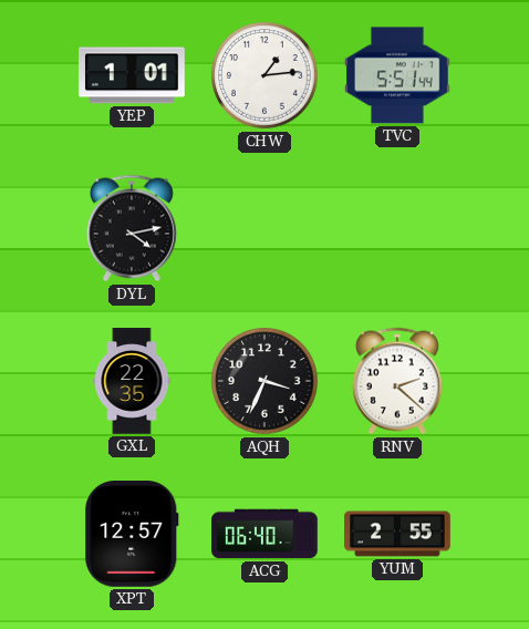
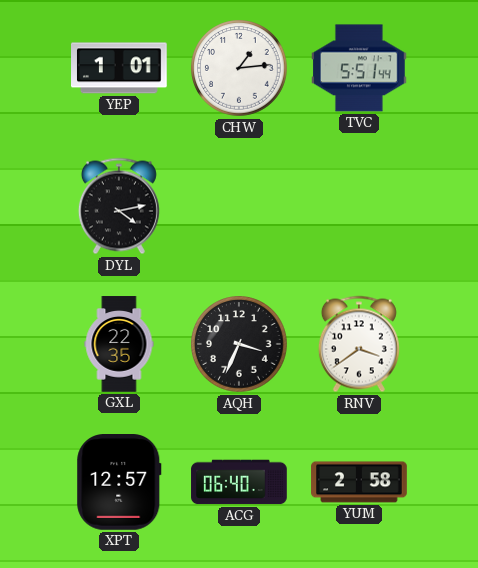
RNV: 2:22 -> 3:39
YUM: 2:55 -> 2:58
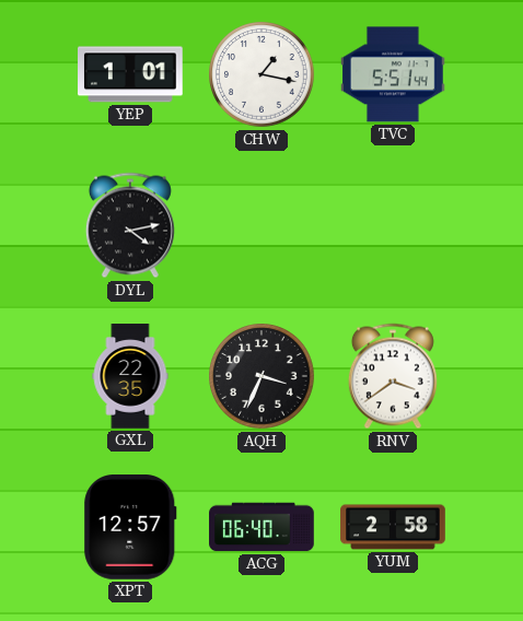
CHW: 1:14 -> 1:17
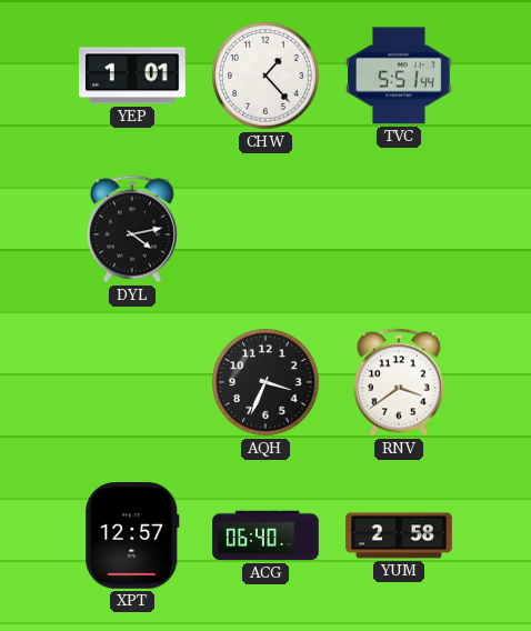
CHW: 1:17 -> 1:23
GXL: 22:35 -> none
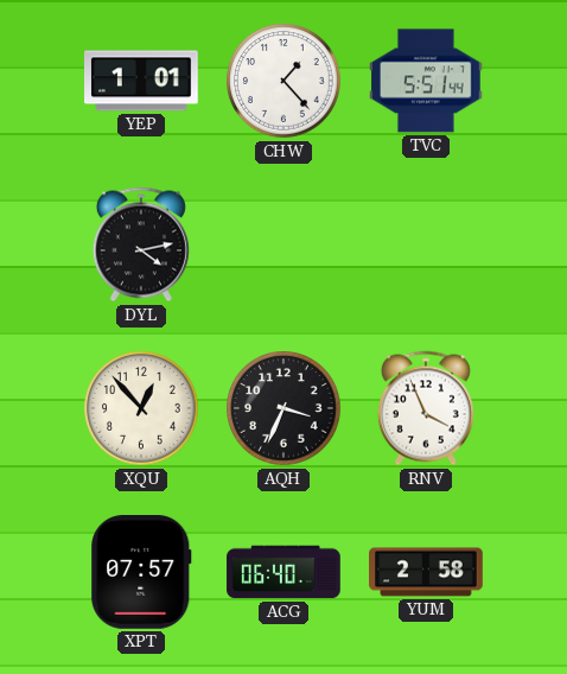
XQU: none -> 12:53
RNV: 3:39 -> 3:56
XPT: 12:57 -> 07:57
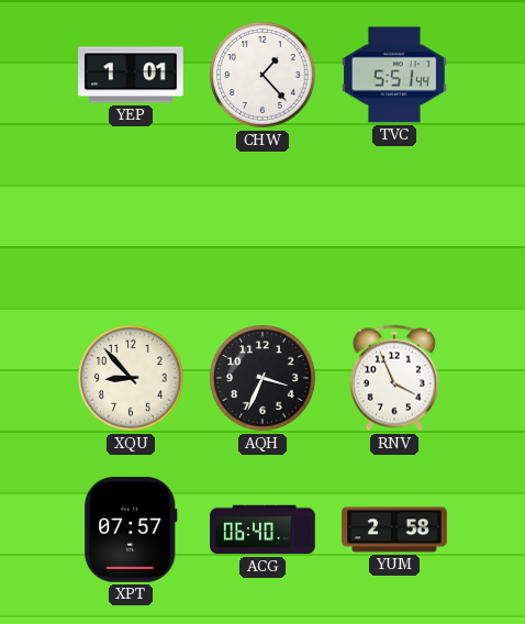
DYL: 4:13 -> none
XQU: 12:53 -> 8:53
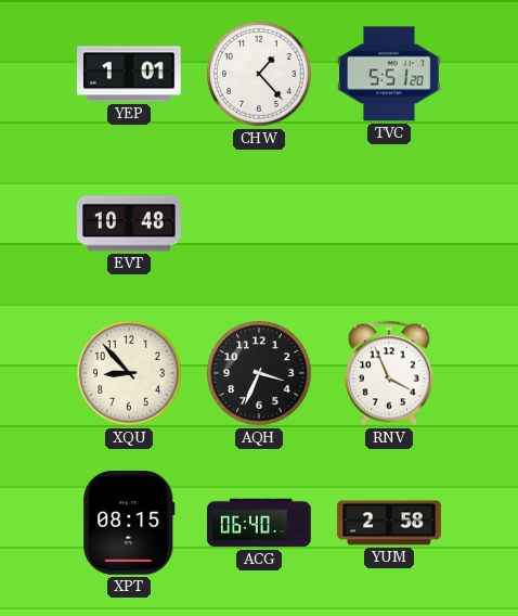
TVC: 5:51:44 -> 5:51:20
EVT: none -> 10:48
XPT: 07:57 -> 08:15
